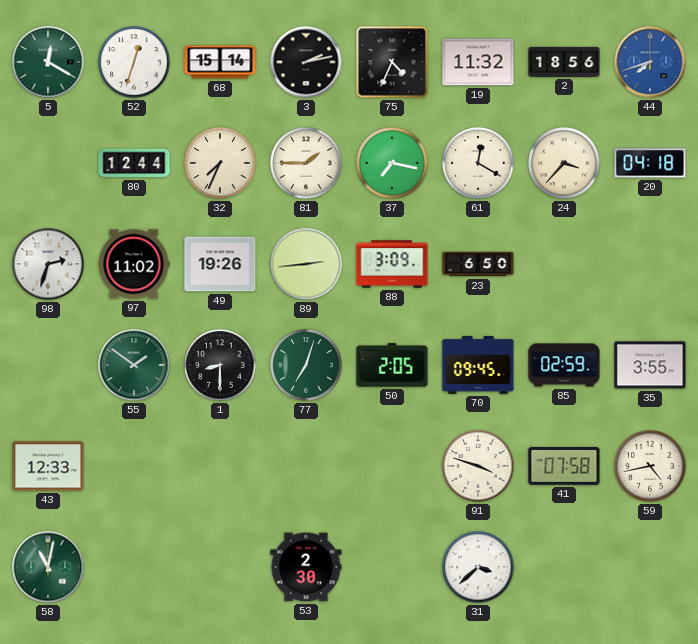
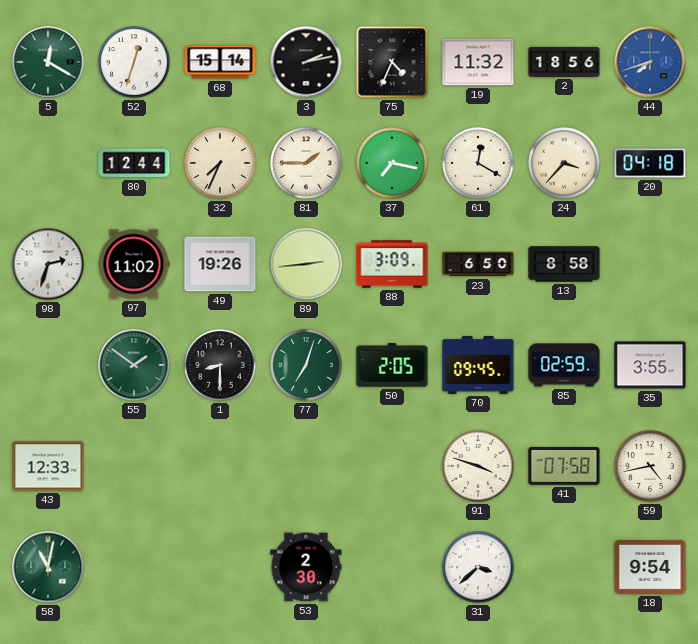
13: none -> 8:58
18: none -> 9:54
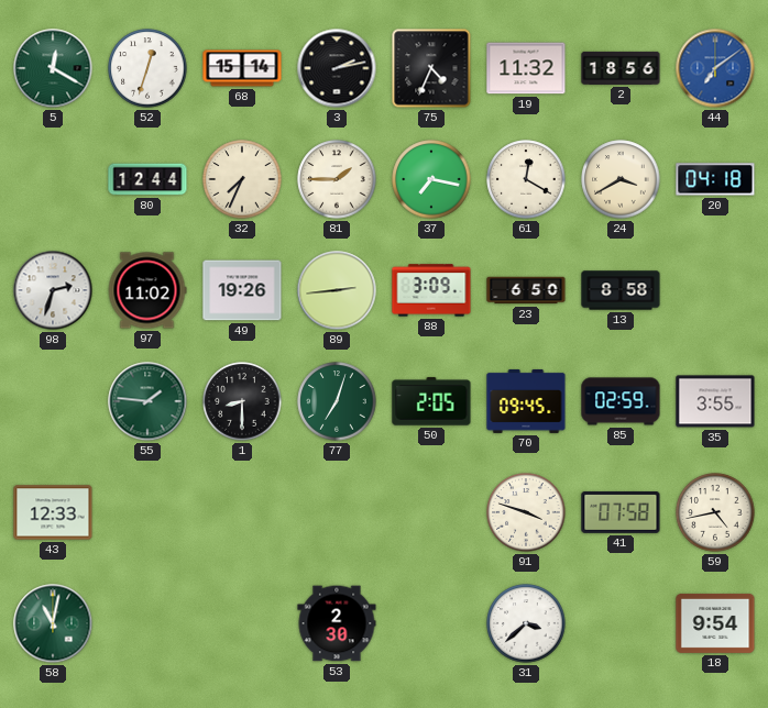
44: 7:42 -> 7:09
24: 3:37 -> 3:40
55: 1:51 -> 1:46
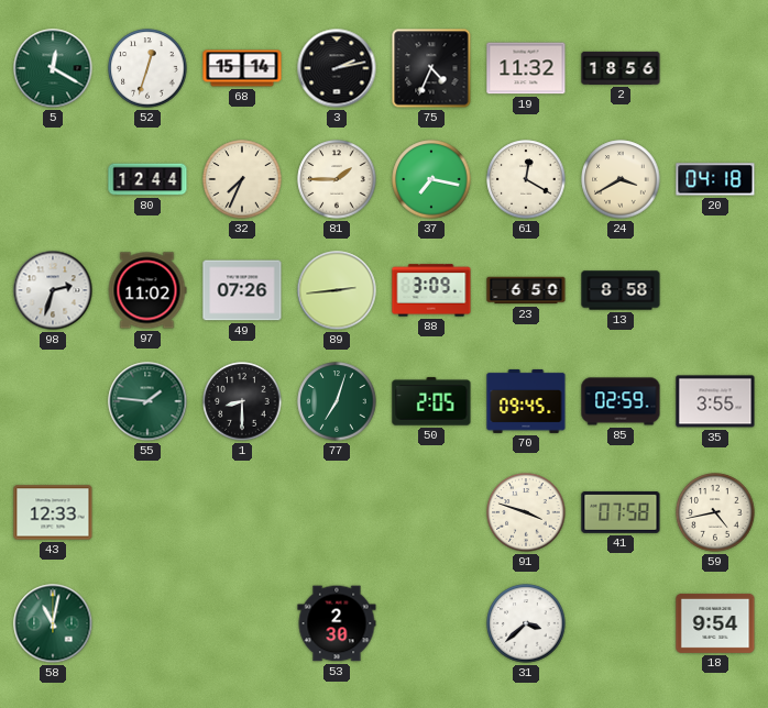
44: 7:09 -> none
49: 19:26 -> 07:26
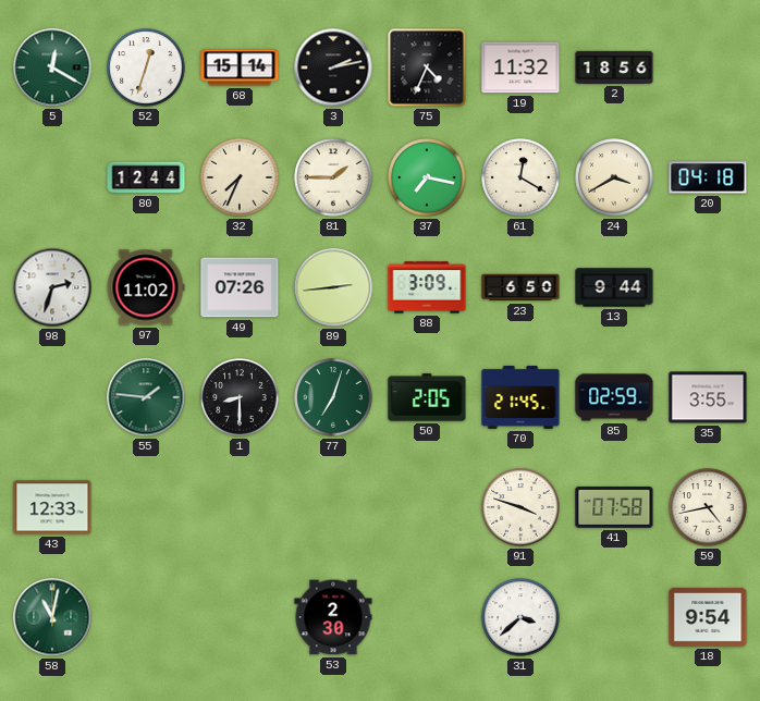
13: 8:58 -> 9:44
70: 09:45 -> 21:45
